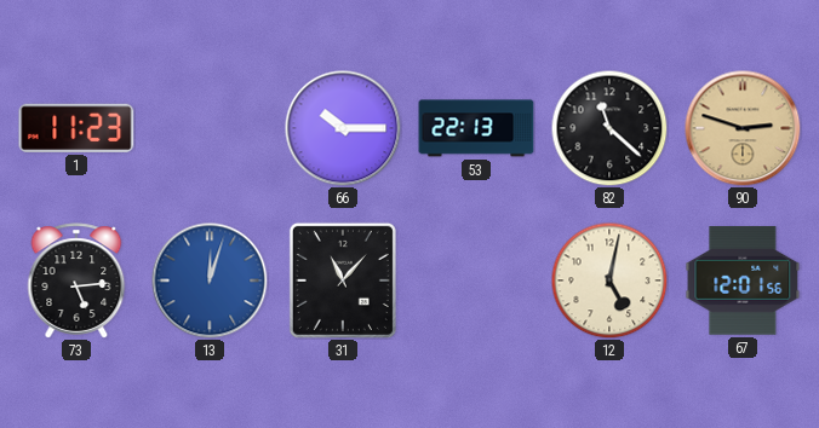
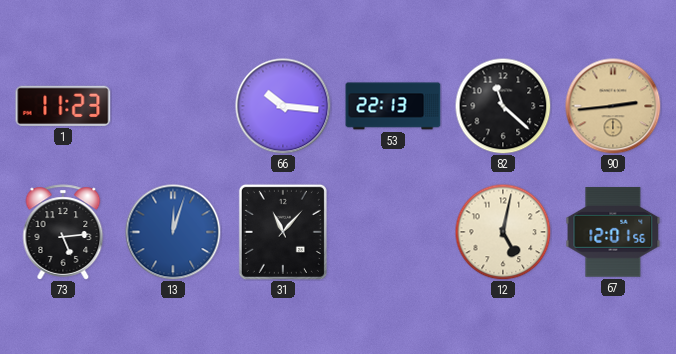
66: 10:15 -> 10:16
90: 2:48 -> 2:44
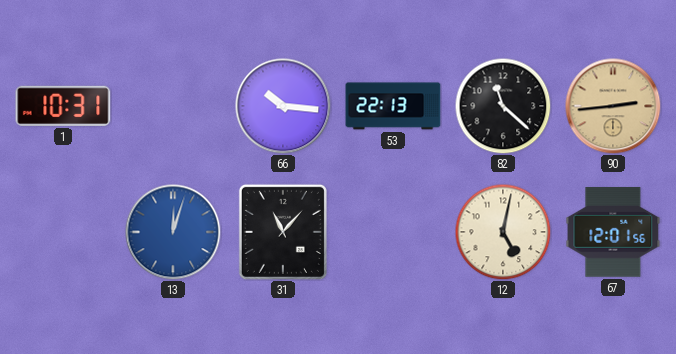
1: 11:23 -> 10:31
73: 5:14 -> none
